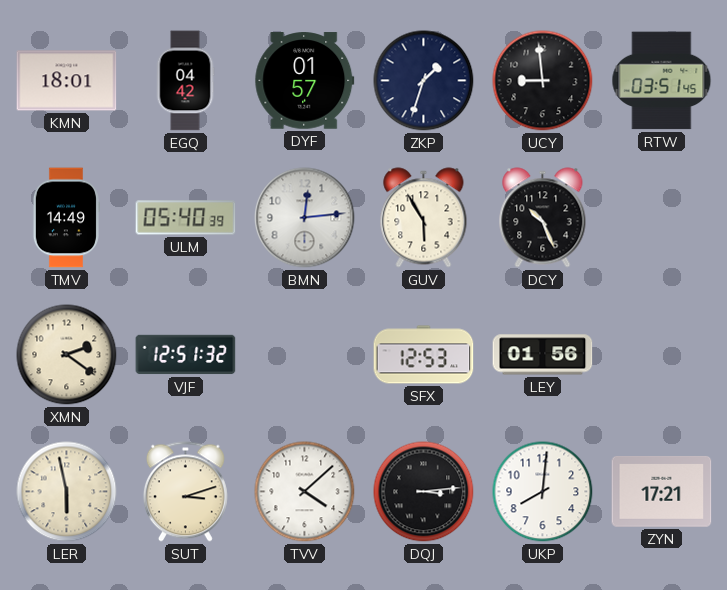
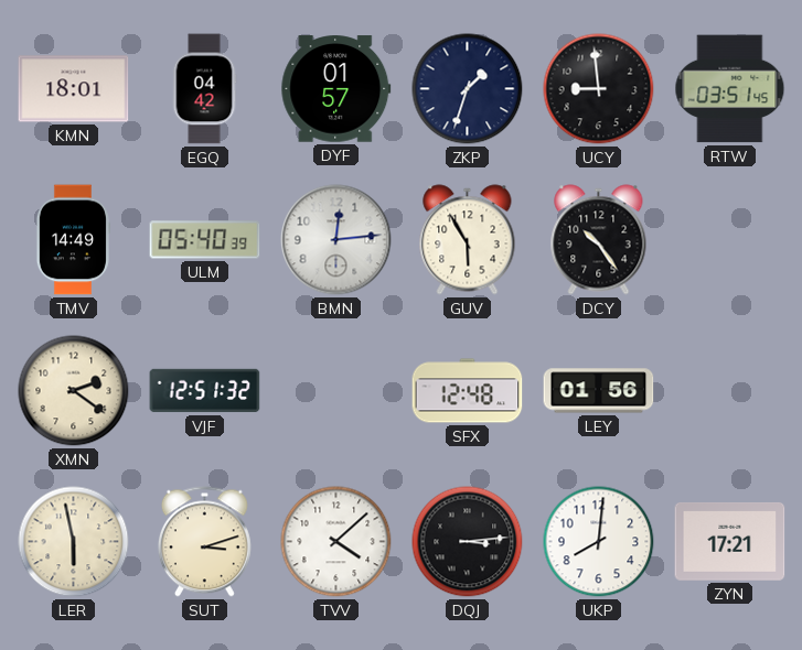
DCY: 10:26 -> 10:24
SFX: 12:53 -> 12:48
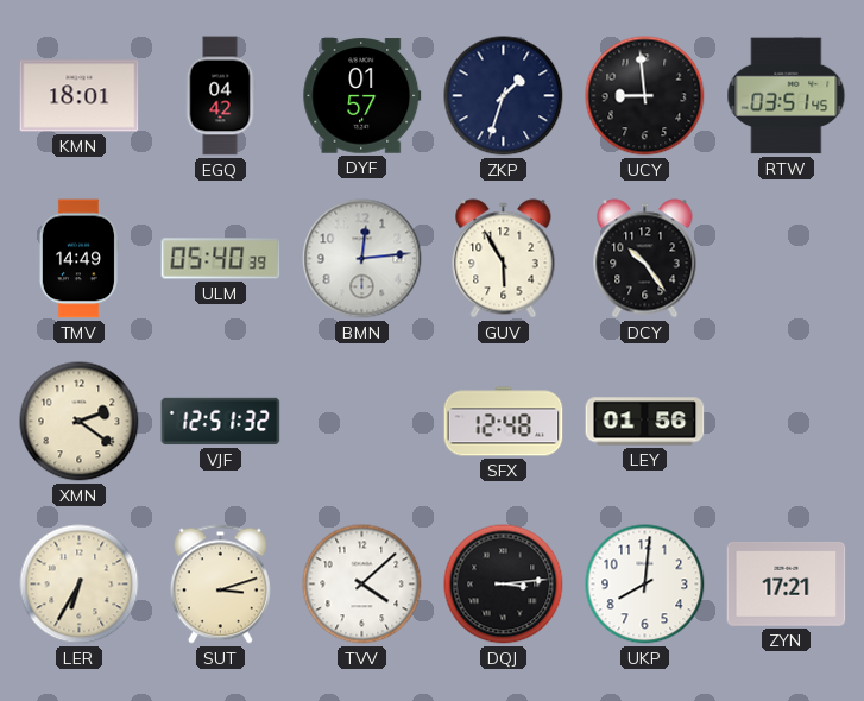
LER: 5:58 -> 6:35
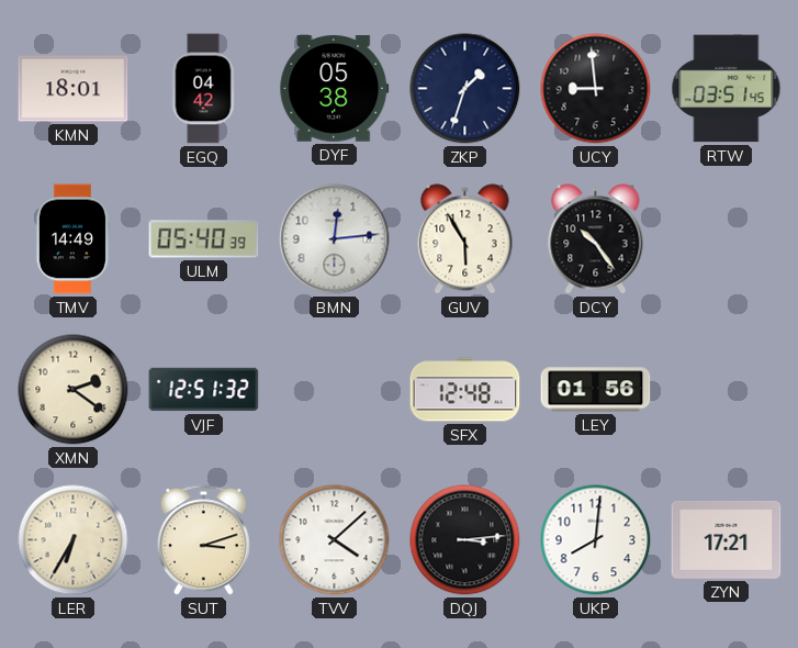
DYF: 01:57 -> 05:38
